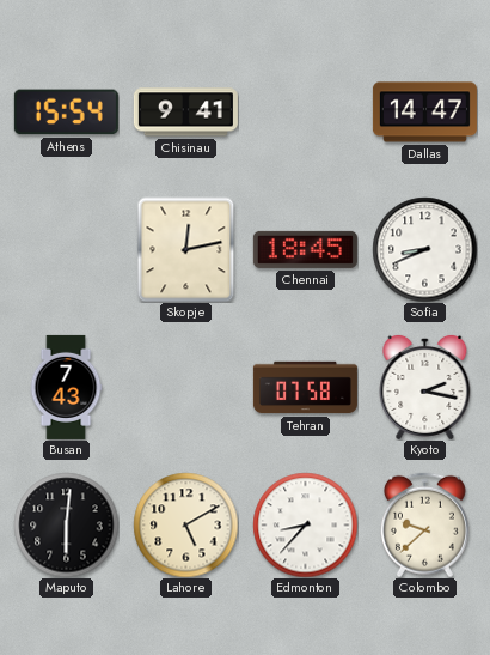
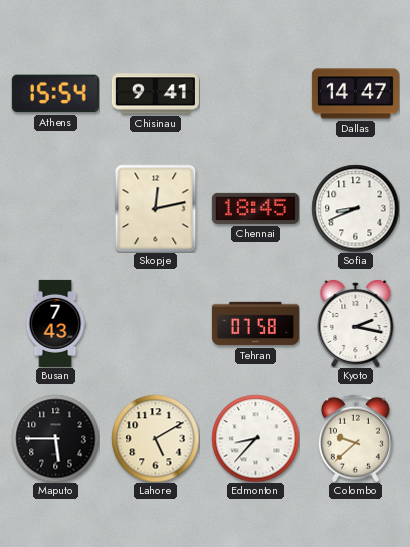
Maputo: 6:01 -> 5:45
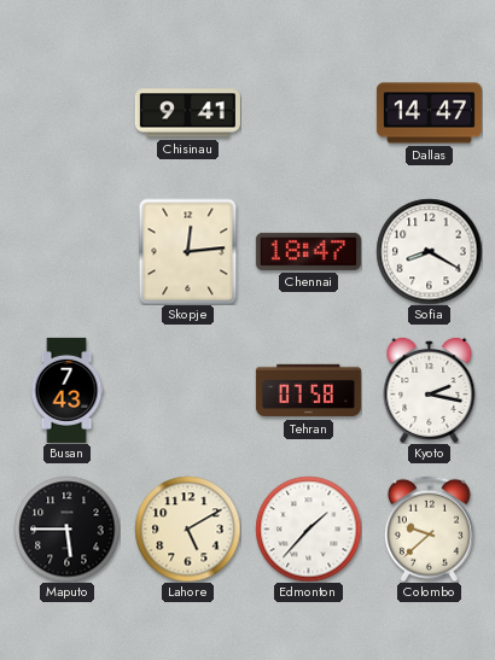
Athens: 15:54 -> none
Skopje: 12:13 -> 12:14
Chennai: 18:45 -> 18:47
Sofia: 8:41 -> 8:20
Edmonton: 8:37 -> 1:37
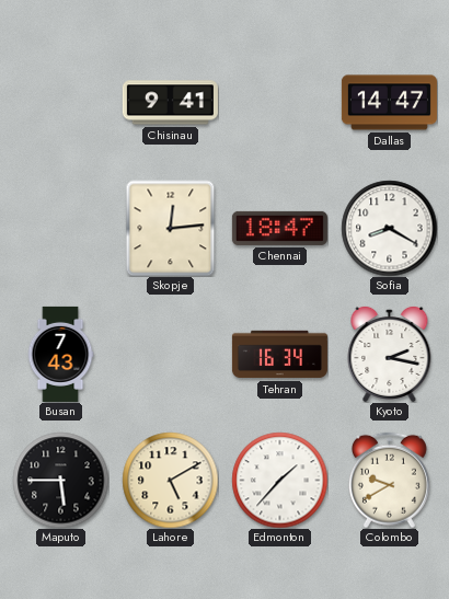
Tehran: 07:58 -> 16:34
Colombo: 9:38 -> 9:40
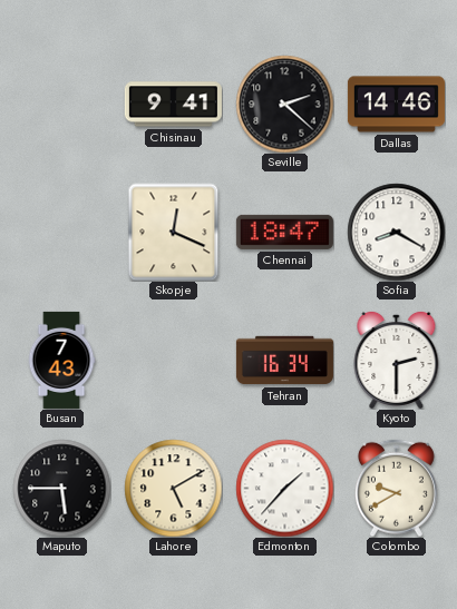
Seville: none -> 2:22
Dallas: 14:47 -> 14:46
Skopje: 12:14 -> 12:19
Kyoto: 2:17 -> 2:30
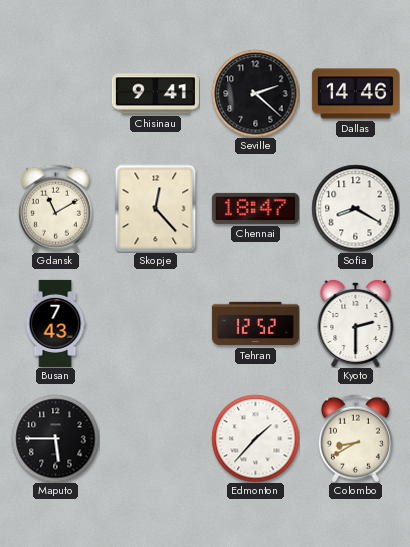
Gdansk: none -> 11:10
Skopje: 12:19 -> 12:23
Tehran: 16:34 -> 12:52
Lahore: 5:10 -> none
Colombo: 9:40 -> 8:40
